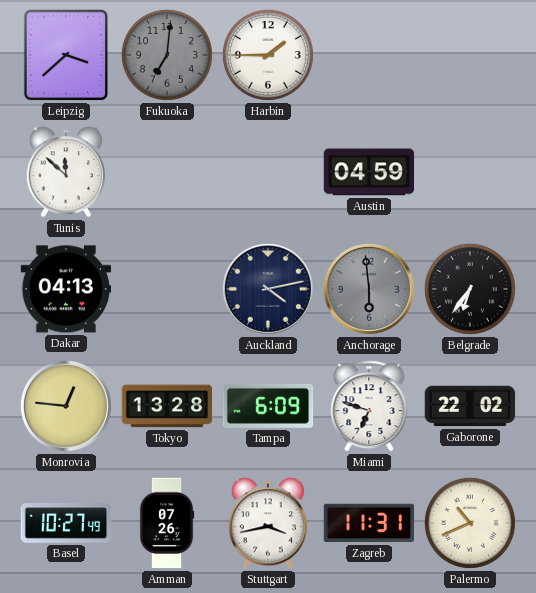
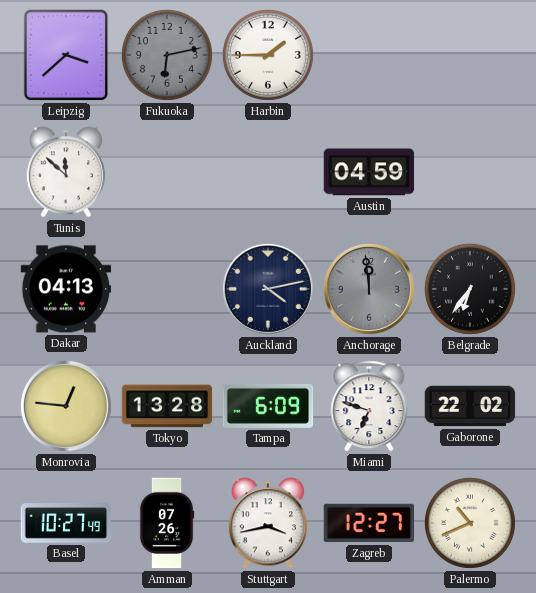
Fukuoka: 7:01 -> 6:13
Anchorage: 5:59 -> 11:59
Zagreb: 11:31 -> 12:27
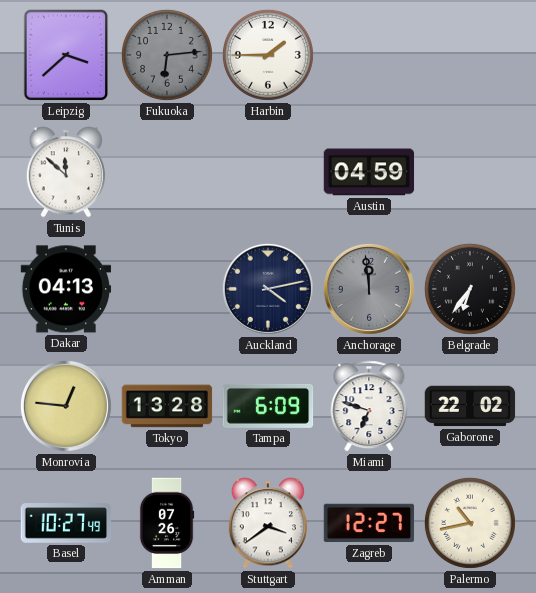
Fukuoka: 6:13 -> 6:14
Stuttgart: 3:43 -> 3:39
Palermo: 10:41 -> 10:43
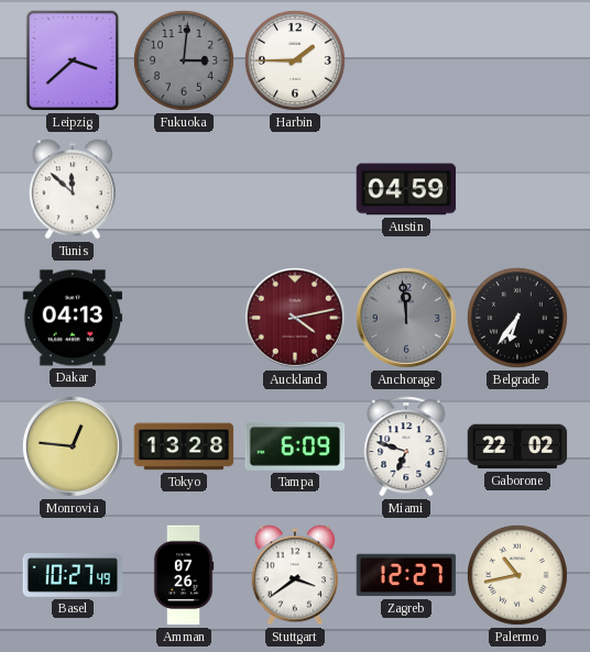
Fukuoka: 6:14 -> 3:01
Auckland dial: navy -> burgundy
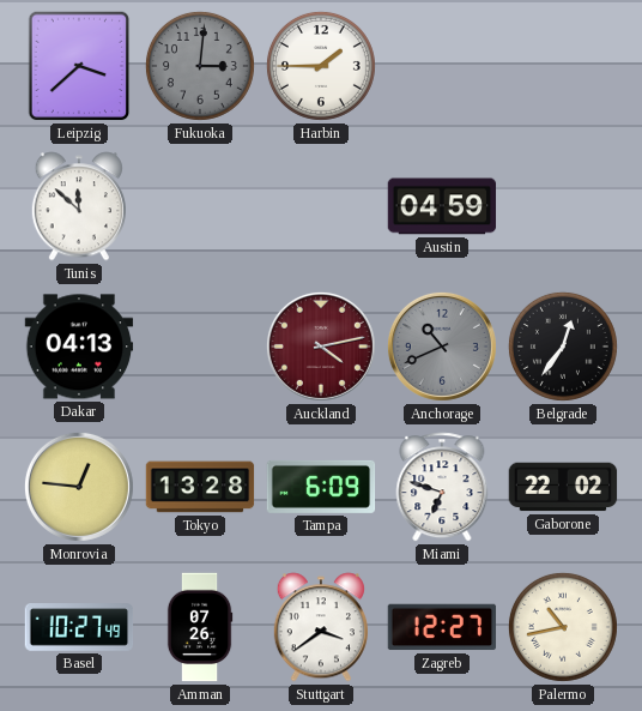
Anchorage: 11:59 -> 10:41
Belgrade: 6:36 -> 12:36
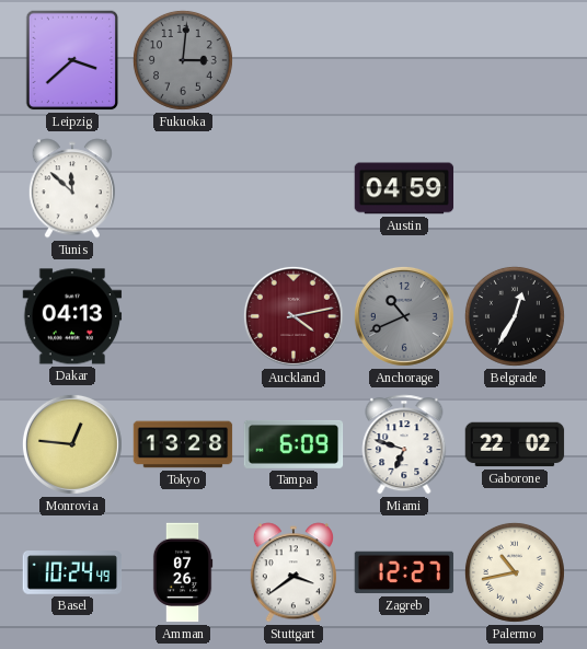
Harbin: 1:45 -> none
Belgrade: 12:36 -> 12:35
Basel: 10:27 -> 10:24
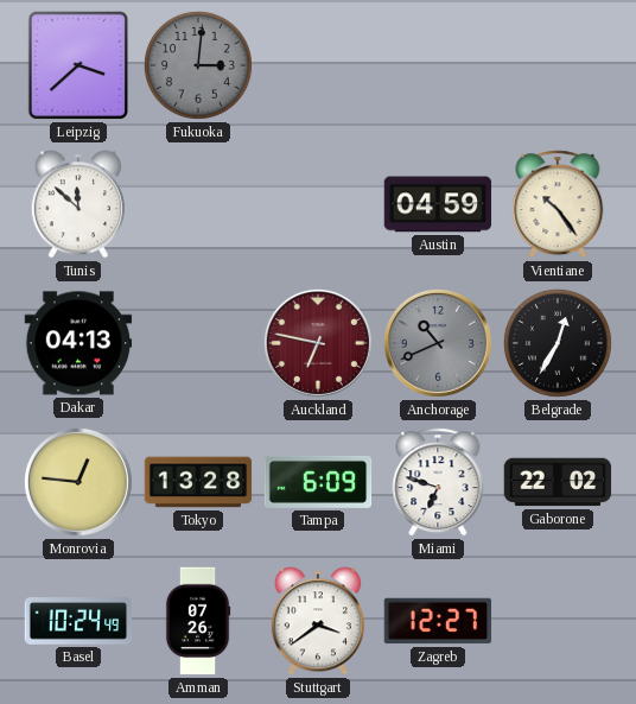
Vientiane: none -> 10:24
Auckland: 4:13 -> 6:47
Palermo: 10:43 -> none
